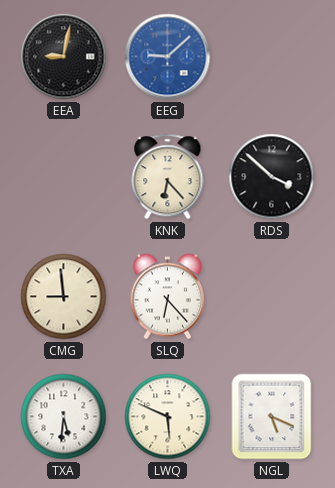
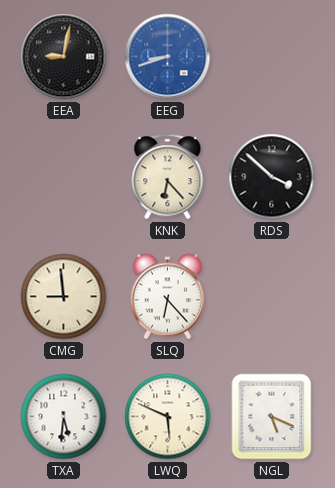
EEG: 9:08 -> 8:42
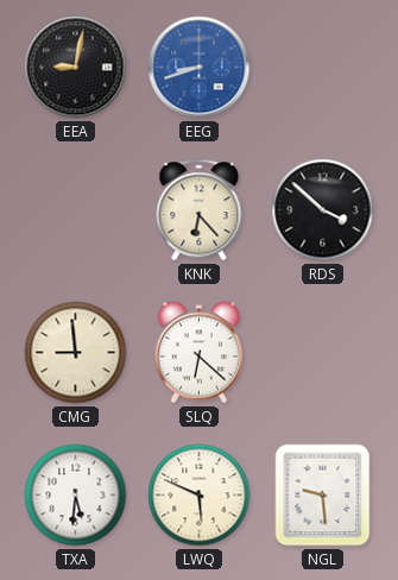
SLQ: 6:23 -> 6:22
NGL: 5:19 -> 9:29
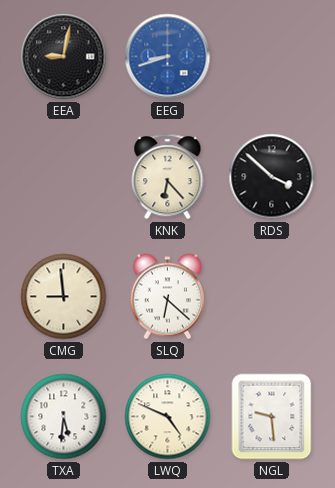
LWQ: 5:49 -> 4:49
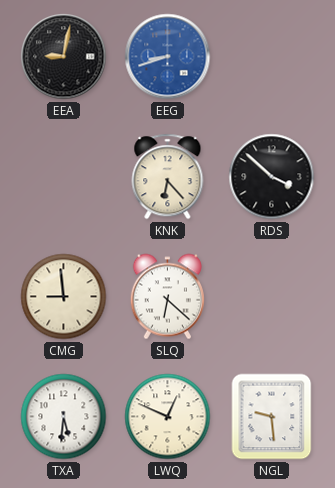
LWQ: 4:49 -> 12:49
